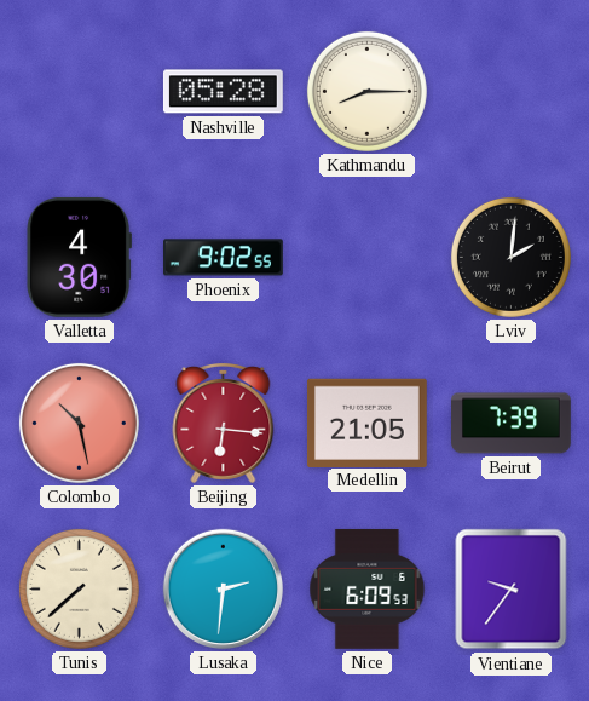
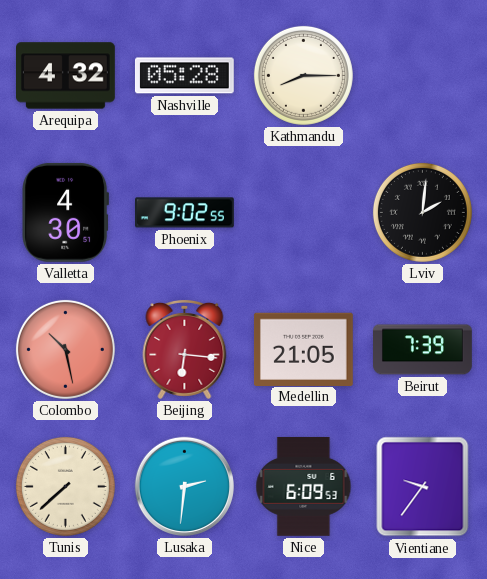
Arequipa: none -> 4:32
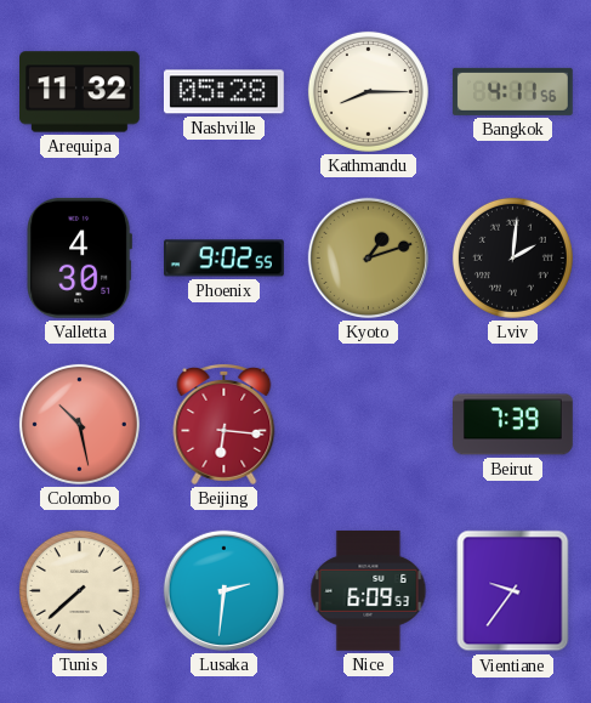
Arequipa: 4:32 -> 11:32
Bangkok: none -> 4:11
Kyoto: none -> 1:12
Medellin: 21:05 -> none
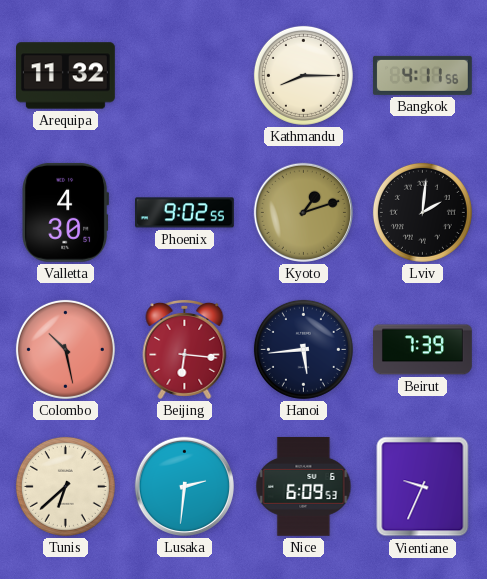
Nashville: 05:28 -> none
Hanoi: none -> 5:44
Tunis: 7:38 -> 6:38
Vientiane: 9:36 -> 9:34
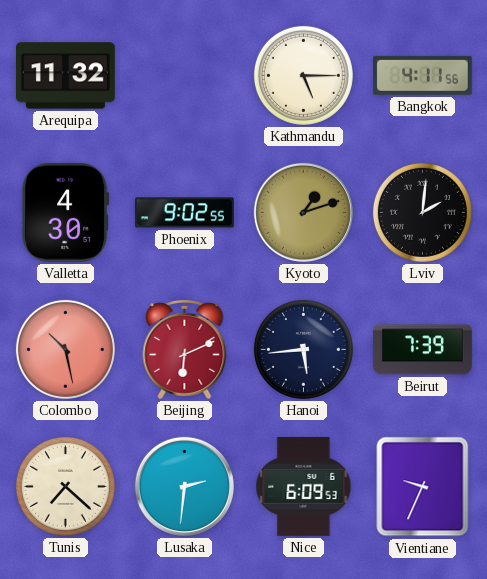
Kathmandu: 8:15 -> 5:15
Beijing: 6:16 -> 6:11
Tunis: 6:38 -> 7:22
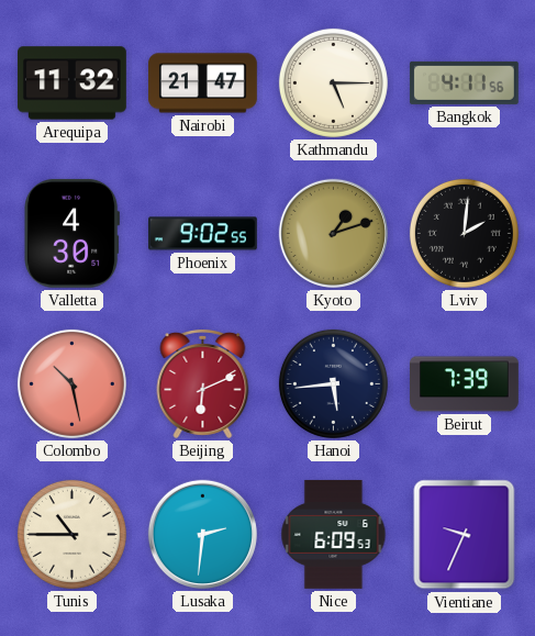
Nairobi: none -> 21:47
Tunis: 7:22 -> 10:45
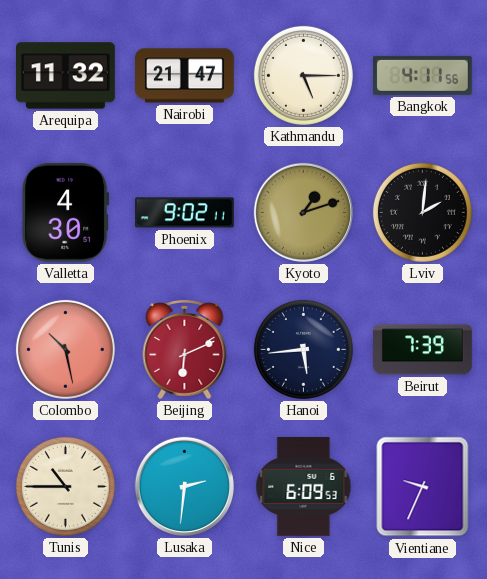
Phoenix: 9:02:55 -> 9:02:11
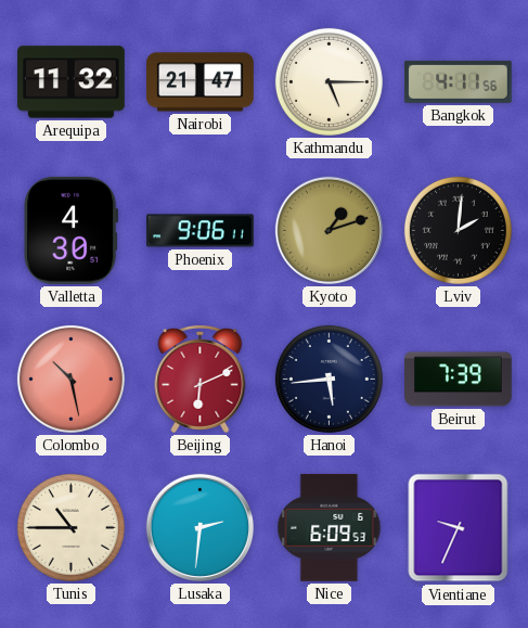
Phoenix: 9:02 -> 9:06
